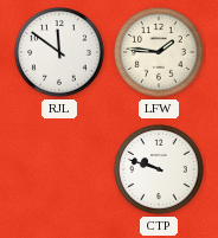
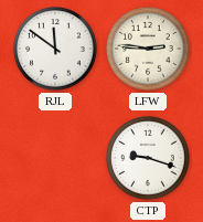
LFW: 1:46 -> 2:46
CTP: 9:48 -> 9:18
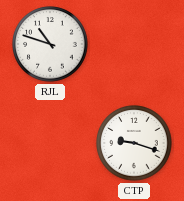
RJL: 11:51 -> 10:48
LFW: 2:46 -> none
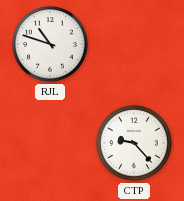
CTP: 9:18 -> 9:23
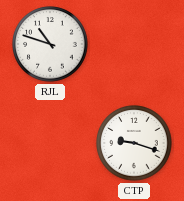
CTP: 9:23 -> 9:18
